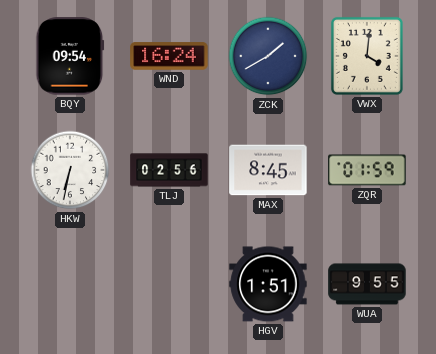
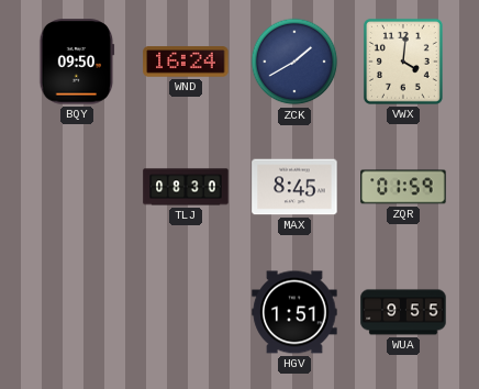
BQY: 09:54 -> 09:50
HKW: 6:32 -> none
TLJ: 02:56 -> 08:30
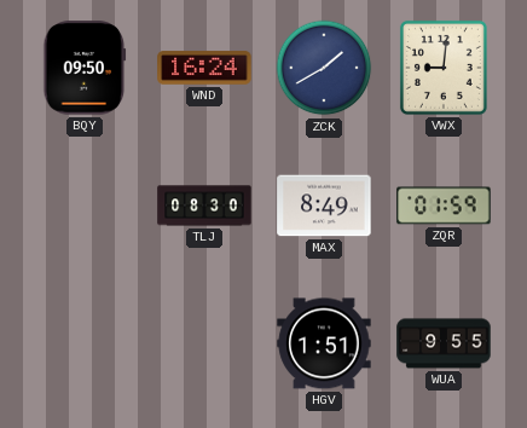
VWX: 4:01 -> 9:01
MAX: 8:45 -> 8:49
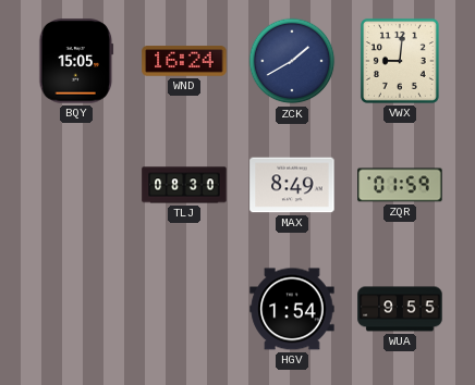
BQY: 09:50 -> 15:05
HGV: 1:51 -> 1:54
